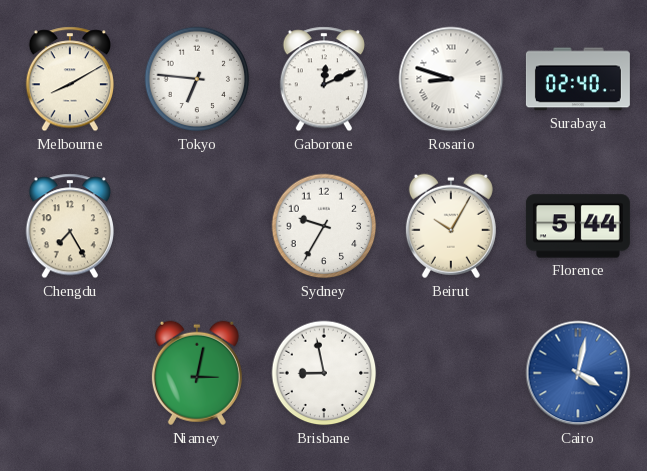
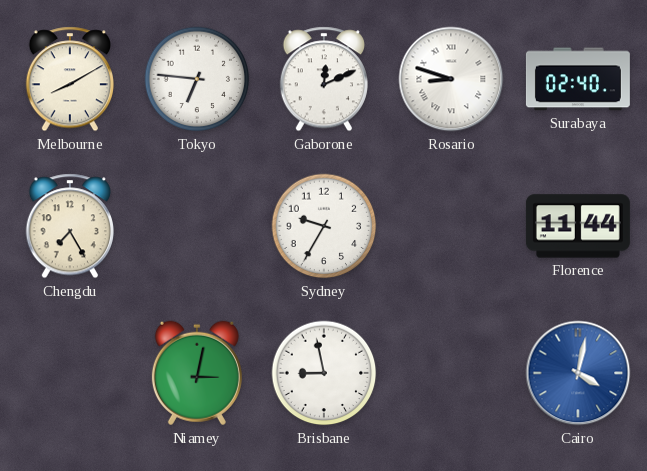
Beirut: 10:05 -> none
Florence: 5:44 -> 11:44
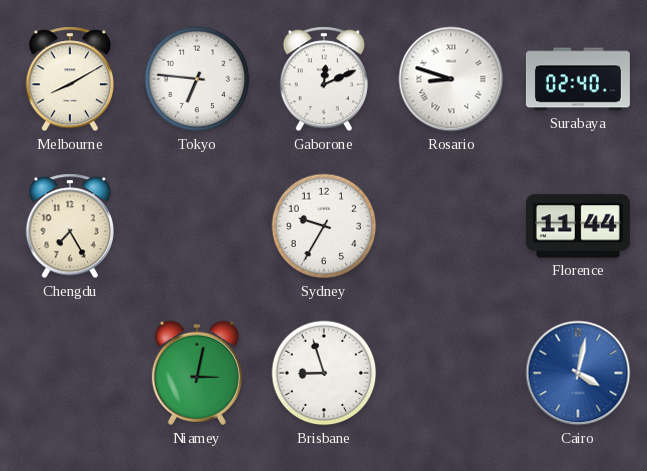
Brisbane: 8:58 -> 8:57
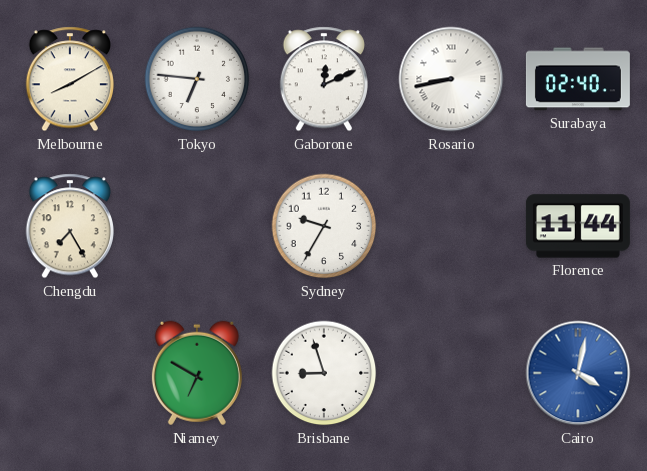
Rosario: 8:48 -> 8:43
Niamey: 3:02 -> 6:50
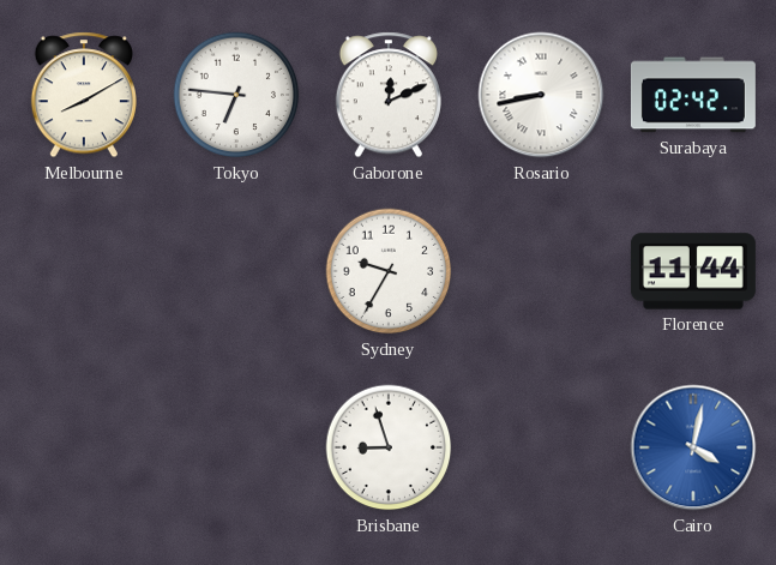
Surabaya: 02:40 -> 02:42
Chengdu: 7:25 -> none
Niamey: 6:50 -> none
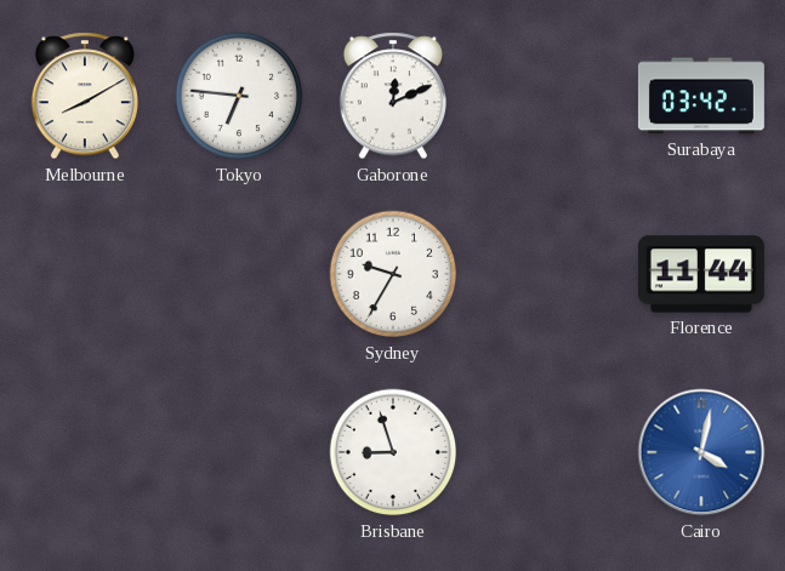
Rosario: 8:43 -> none
Surabaya: 02:42 -> 03:42
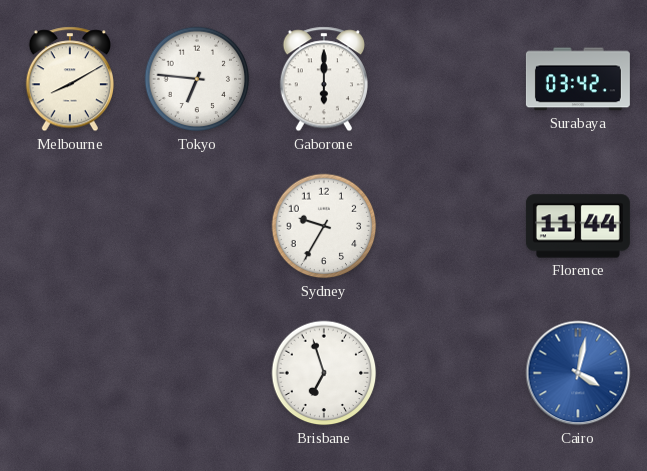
Gaborone: 12:11 -> 6:00
Brisbane: 8:57 -> 6:57
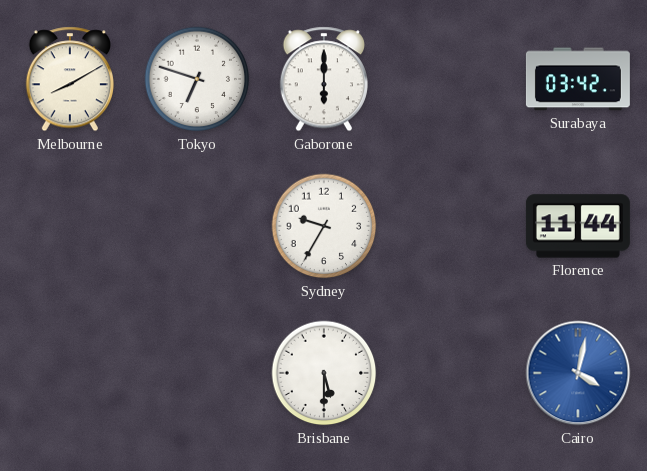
Tokyo: 6:46 -> 6:48
Brisbane: 6:57 -> 5:30
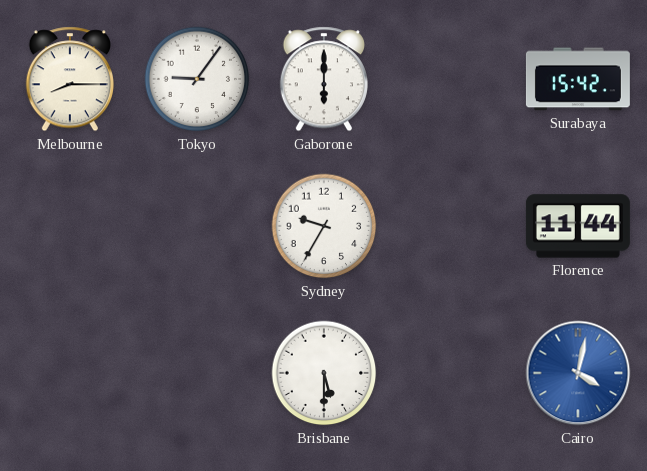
Melbourne: 8:10 -> 8:15
Tokyo: 6:48 -> 9:06
Surabaya: 03:42 -> 15:42
